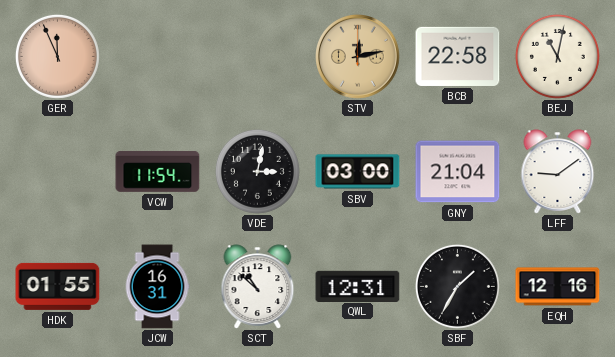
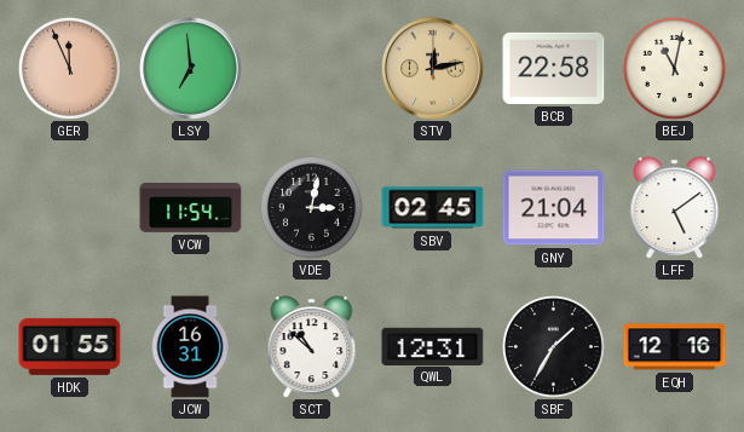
LSY: none -> 6:59
SBV: 03:00 -> 02:45
LFF: 9:09 -> 5:09
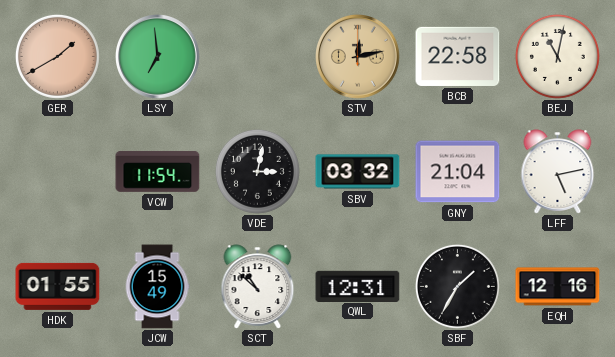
GER: 11:56 -> 1:40
SBV: 02:45 -> 03:32
LFF: 5:09 -> 5:13
JCW: 16:31 -> 15:49
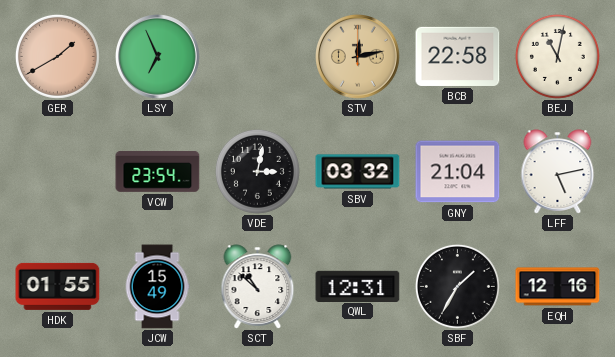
LSY: 6:59 -> 6:56
VCW: 11:54 -> 23:54
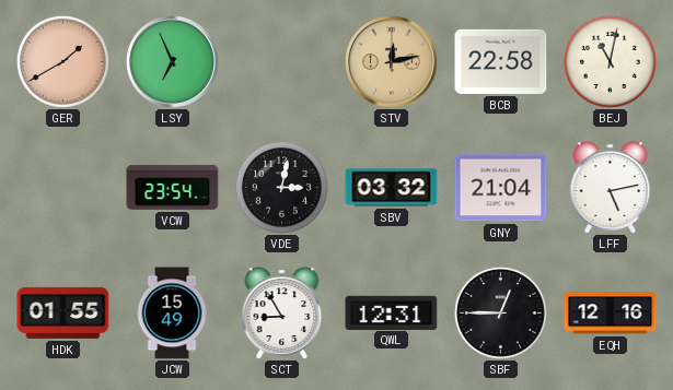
SCT: 10:52 -> 8:55
SBF: 1:35 -> 12:45
